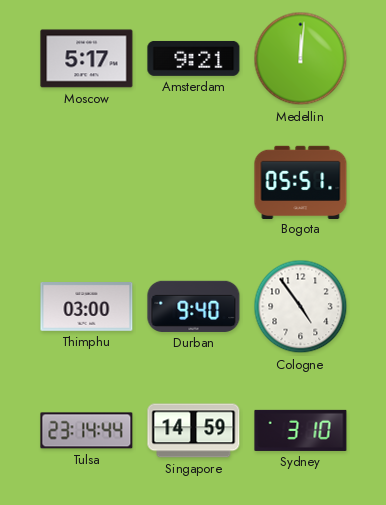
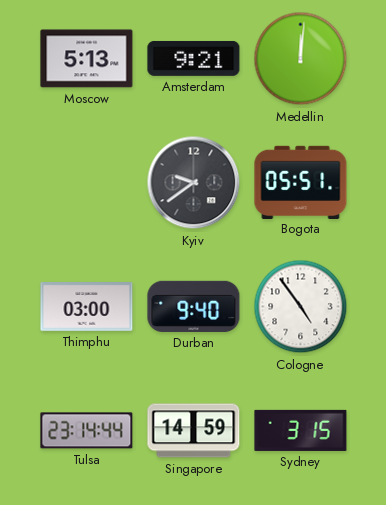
Moscow: 5:17 -> 5:13
Kyiv: none -> 9:39
Sydney: 3:10 -> 3:15
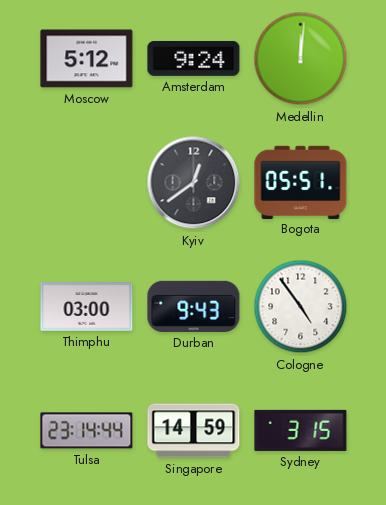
Moscow: 5:13 -> 5:12
Amsterdam: 9:21 -> 9:24
Kyiv: 9:39 -> 12:39
Durban: 9:40 -> 9:43
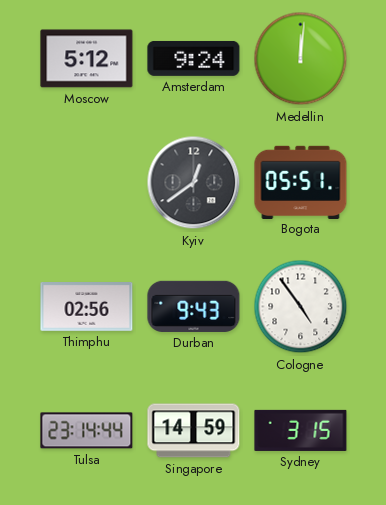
Thimphu: 03:00 -> 02:56
